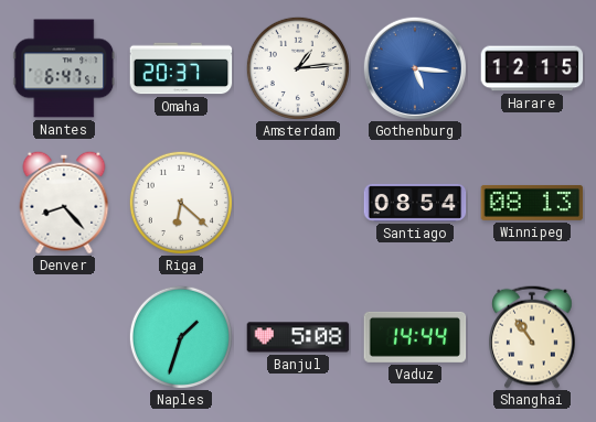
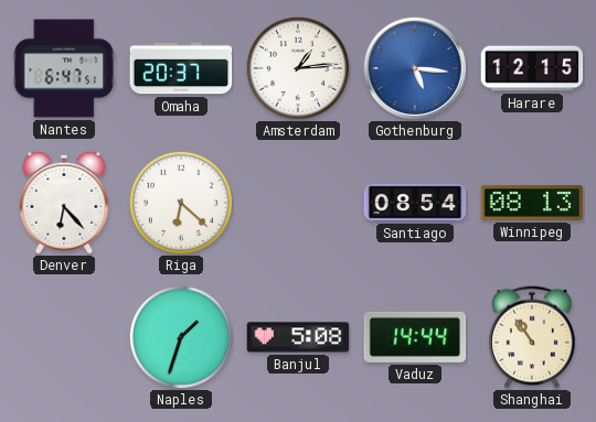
Denver: 8:23 -> 6:23
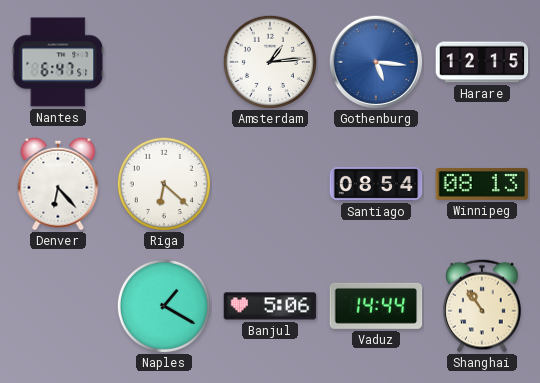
Omaha: 20:37 -> none
Naples: 1:33 -> 1:20
Banjul: 5:08 -> 5:06
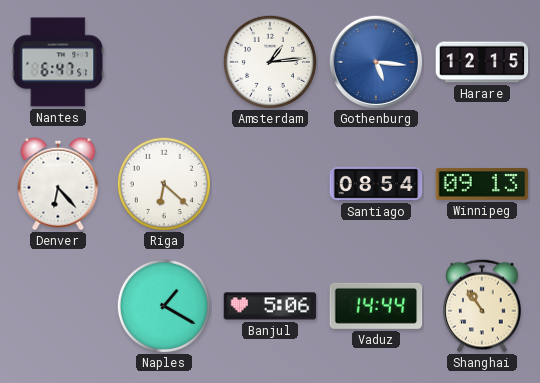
Winnipeg: 08:13 -> 09:13
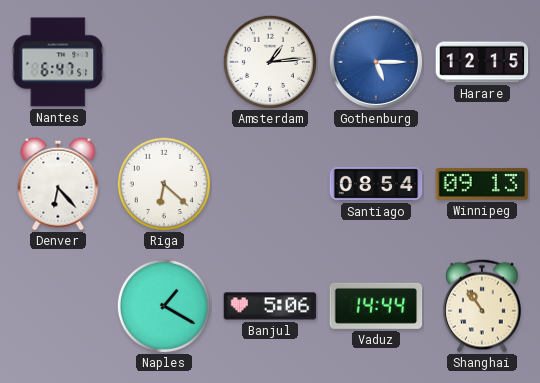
Gothenburg: 5:16 -> 5:15
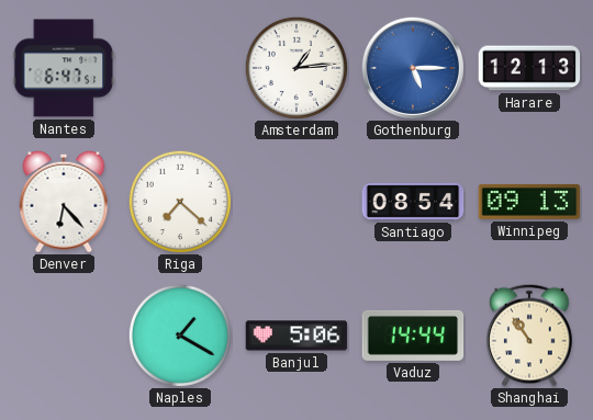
Harare: 12:15 -> 12:13
Riga: 6:22 -> 7:22
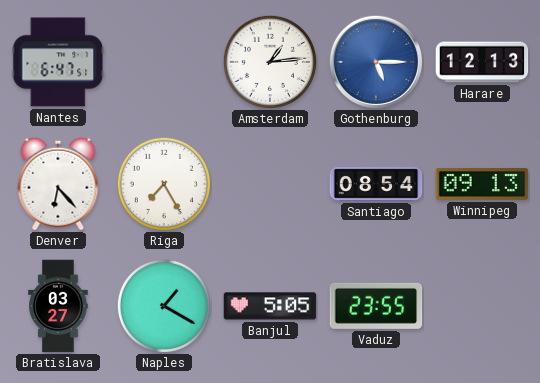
Riga: 7:22 -> 7:25
Bratislava: none -> 03:27
Banjul: 5:06 -> 5:05
Vaduz: 14:44 -> 23:55
Shanghai: 10:54 -> none
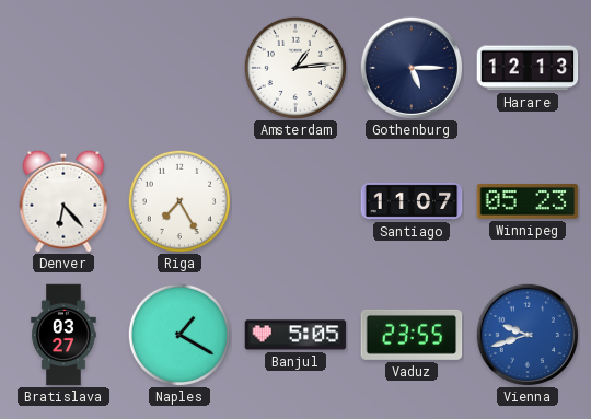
Nantes: 6:47 -> none
Gothenburg dial: blue -> navy
Santiago: 08:54 -> 11:07
Winnipeg: 09:13 -> 05:23
Vienna: none -> 9:42
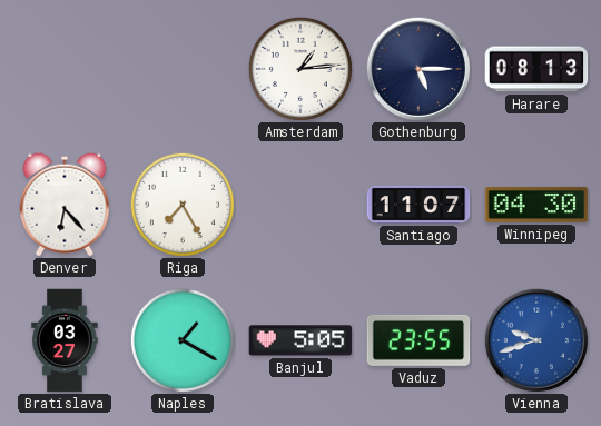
Harare: 12:13 -> 08:13
Winnipeg: 05:23 -> 04:30
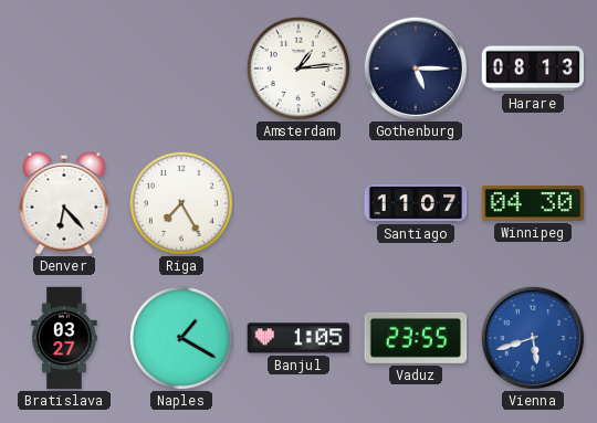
Banjul: 5:05 -> 1:05
Vienna: 9:42 -> 5:42
